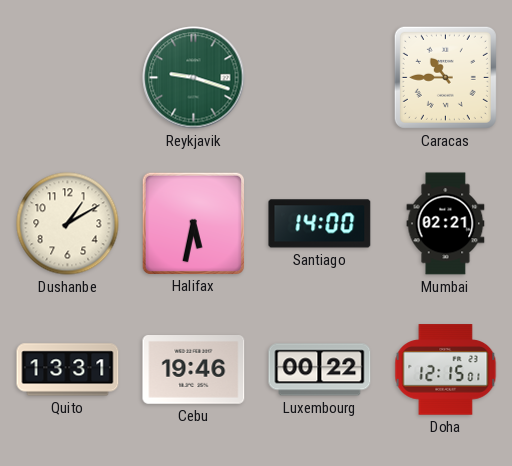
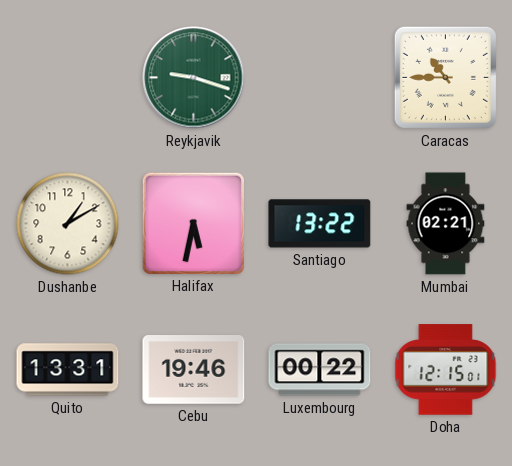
Santiago: 14:00 -> 13:22
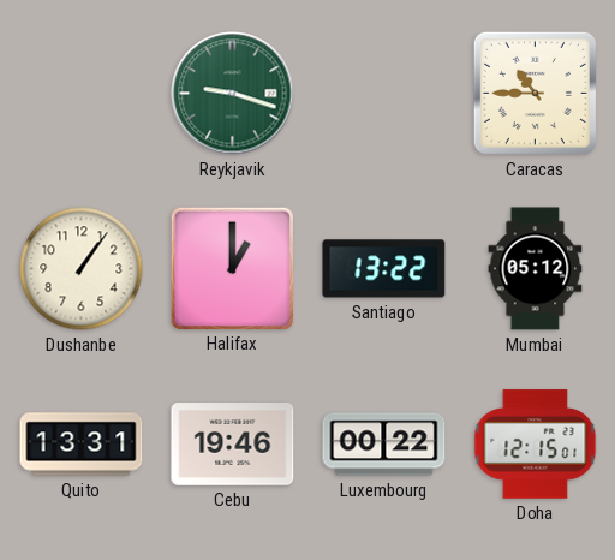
Dushanbe: 1:10 -> 1:06
Halifax: 5:32 -> 1:00
Mumbai: 02:21 -> 05:12
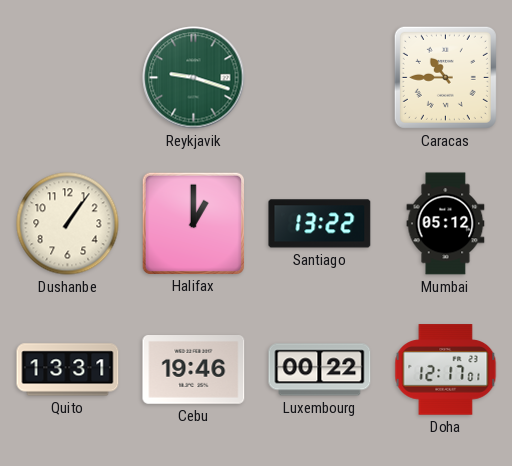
Doha: 12:15 -> 12:17
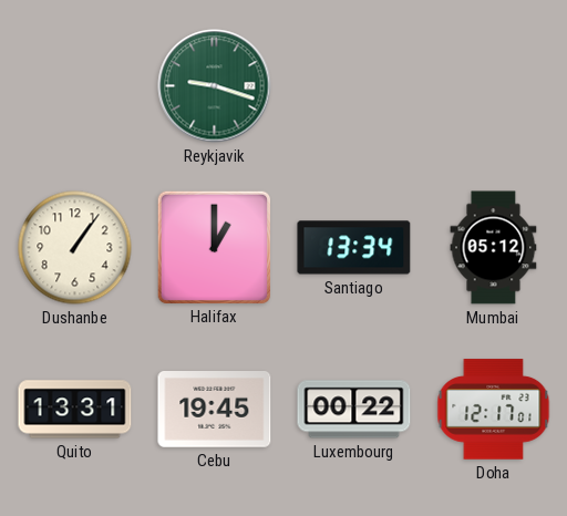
Caracas: 10:45 -> none
Santiago: 13:22 -> 13:34
Cebu: 19:46 -> 19:45
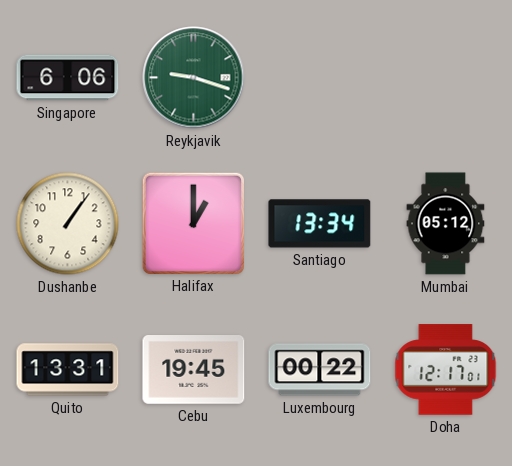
Singapore: none -> 6:06
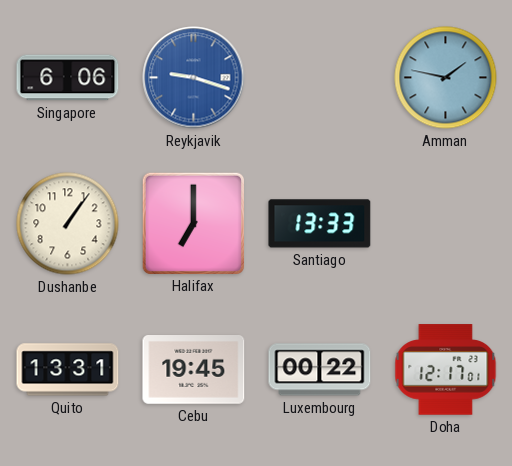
Reykjavik dial: green -> blue
Amman: none -> 1:47
Halifax: 1:00 -> 7:00
Santiago: 13:34 -> 13:33
Mumbai: 05:12 -> none
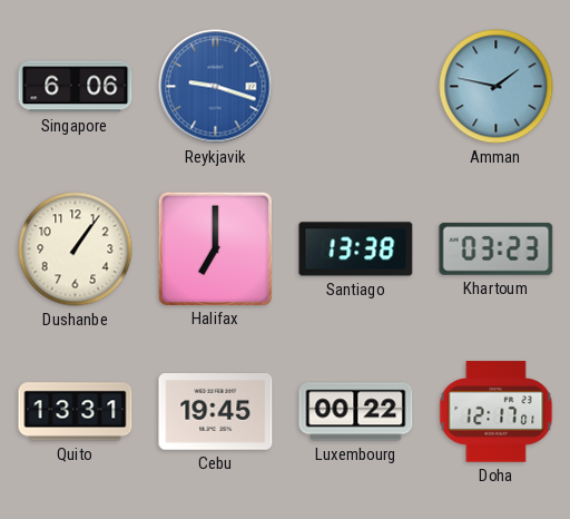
Santiago: 13:33 -> 13:38
Khartoum: none -> 03:23
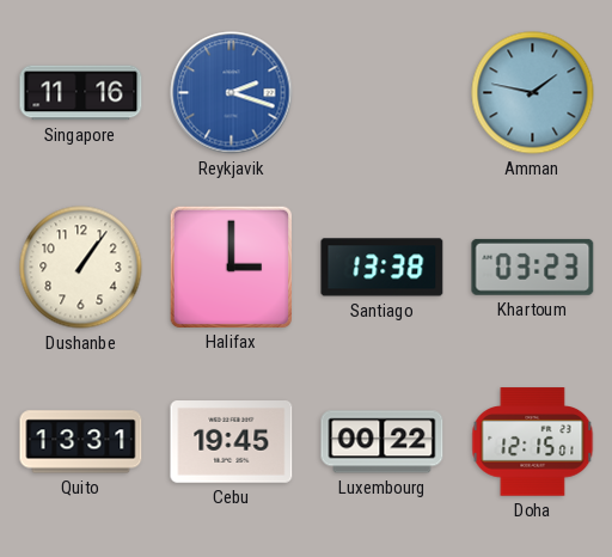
Singapore: 6:06 -> 11:16
Reykjavik: 9:18 -> 2:18
Halifax: 7:00 -> 3:00
Doha: 12:17 -> 12:15
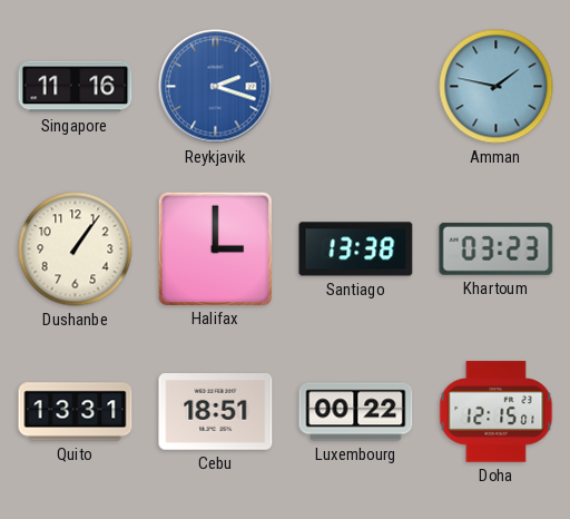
Cebu: 19:45 -> 18:51
